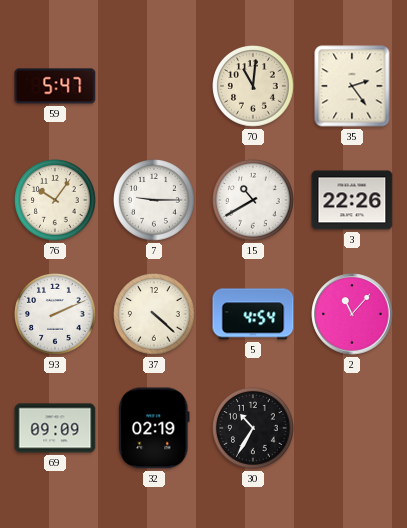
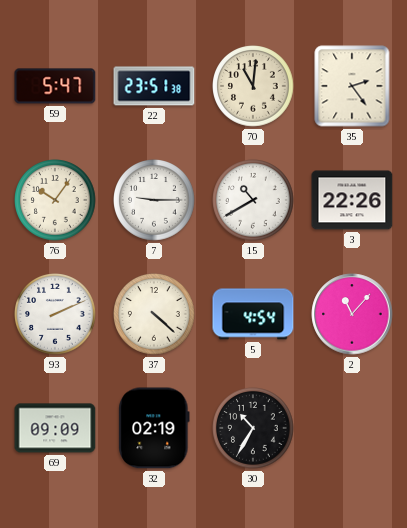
22: none -> 23:51
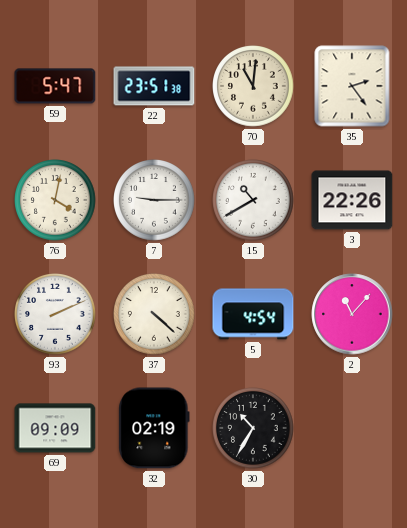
76: 10:06 -> 4:02
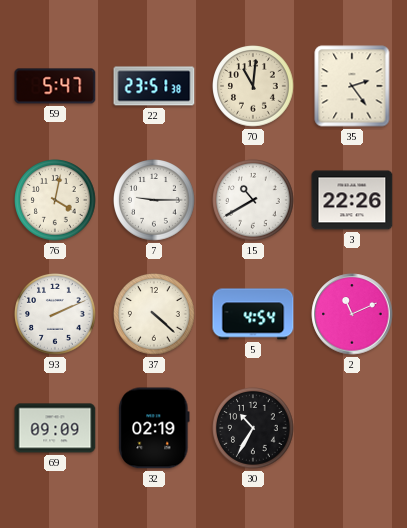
2: 11:07 -> 11:11
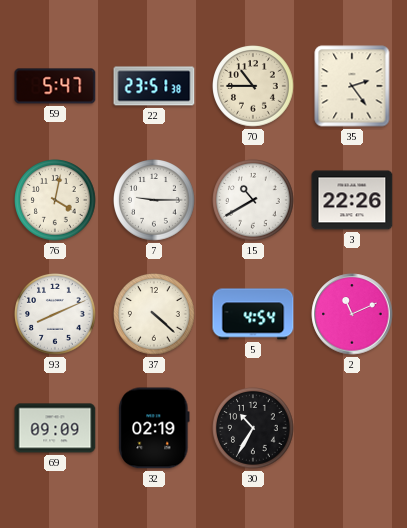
70: 11:01 -> 10:45
93: 2:11 -> 8:11
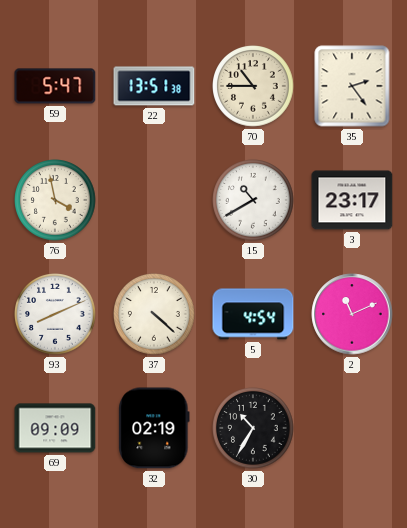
22: 23:51 -> 13:51
76: 4:02 -> 3:58
7: 9:15 -> none
3: 22:26 -> 23:17
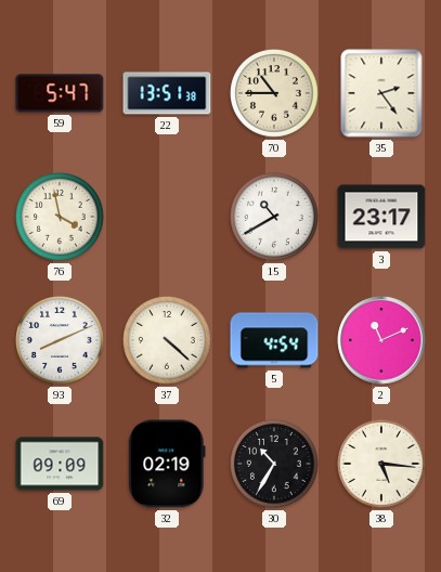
38: none -> 5:16
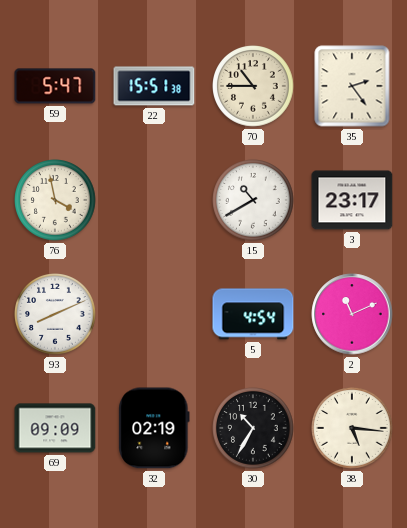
22: 13:51 -> 15:51
37: 4:22 -> none
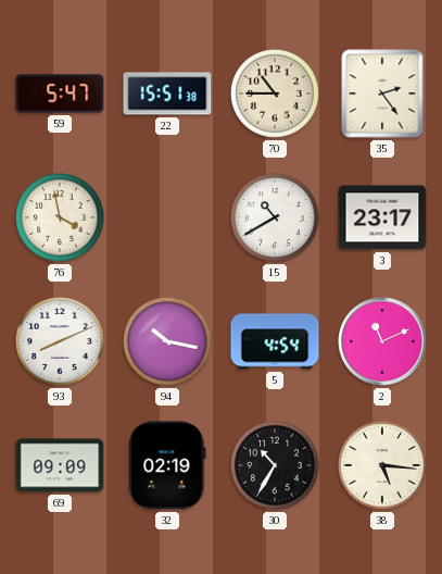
94: none -> 10:17
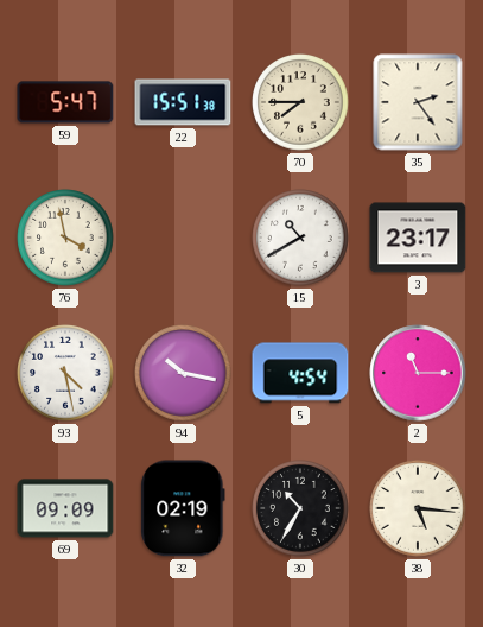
70: 10:45 -> 7:45
93: 8:11 -> 4:28
2: 11:11 -> 11:15
